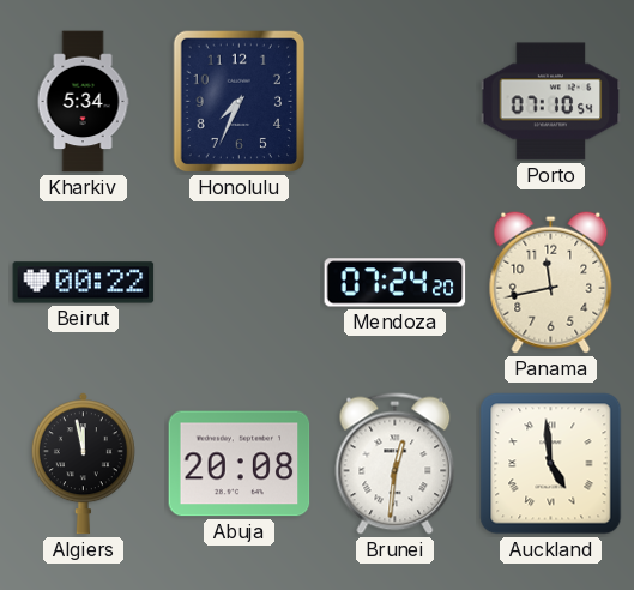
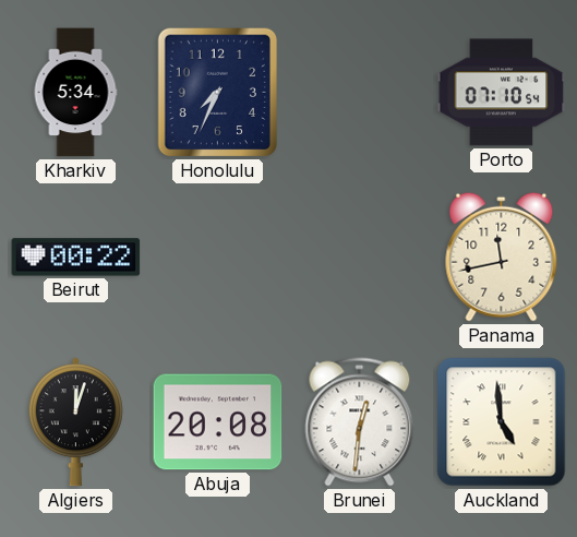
Mendoza: 07:24 -> none
Algiers: 11:58 -> 12:03
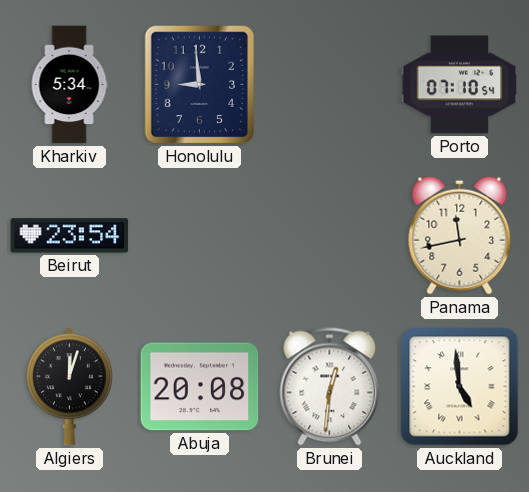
Honolulu: 7:34 -> 8:59
Beirut: 00:22 -> 23:54
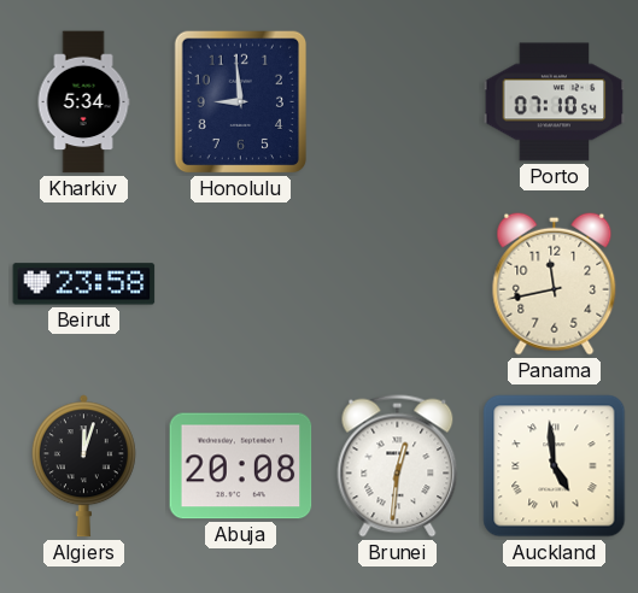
Beirut: 23:54 -> 23:58
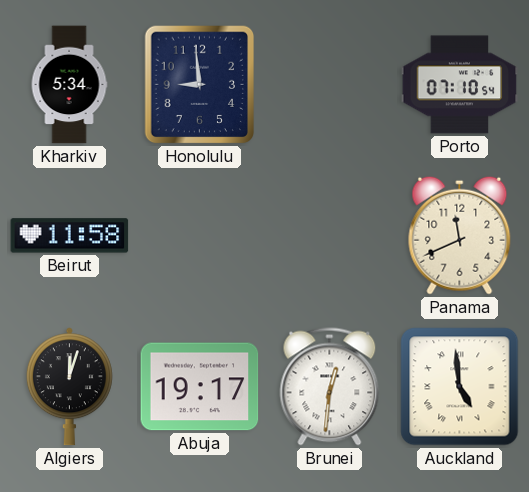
Beirut: 23:58 -> 11:58
Panama: 11:43 -> 11:41
Abuja: 20:08 -> 19:17
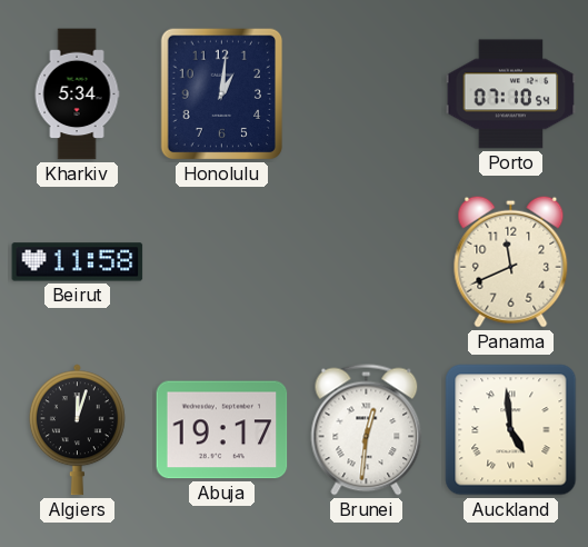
Honolulu: 8:59 -> 1:01
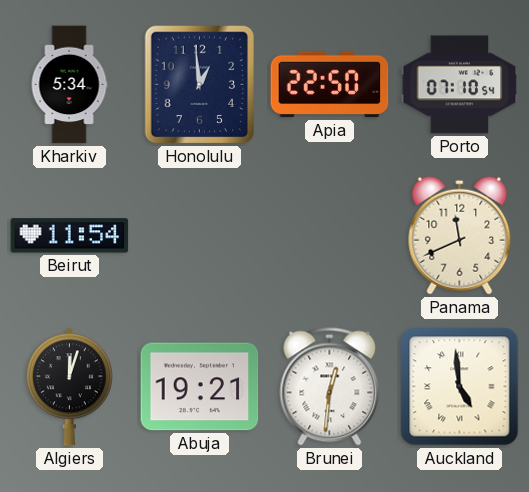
Honolulu: 1:01 -> 12:59
Apia: none -> 22:50
Beirut: 11:58 -> 11:54
Abuja: 19:17 -> 19:21
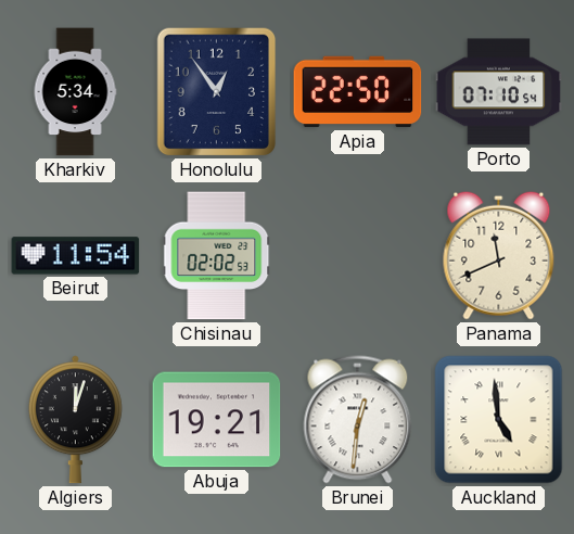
Honolulu: 12:59 -> 12:54
Chisinau: none -> 02:02
